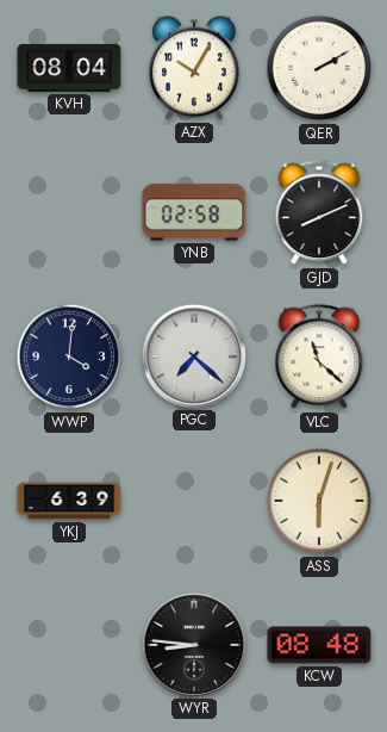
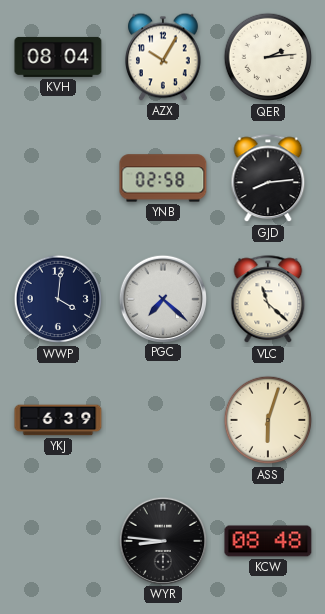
QER: 2:10 -> 2:14
GJD: 8:11 -> 8:14
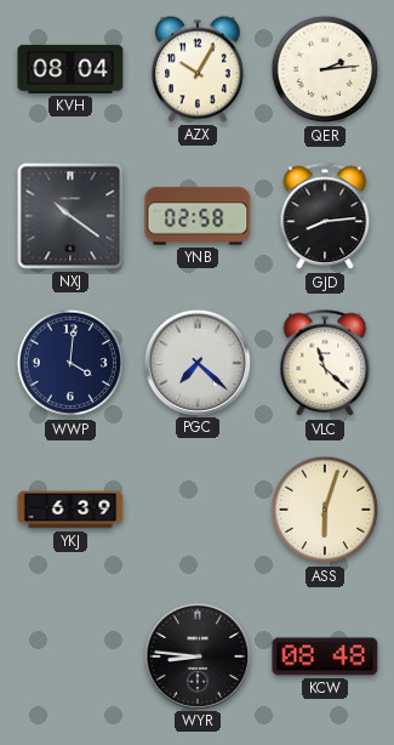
NXJ: none -> 10:21
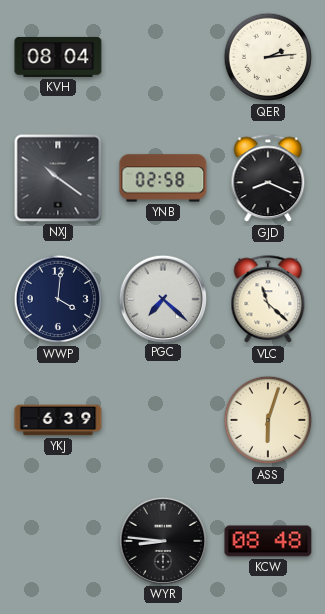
AZX: 10:05 -> none
GJD: 8:14 -> 8:19
